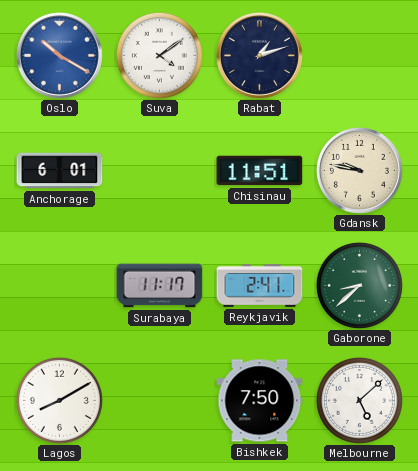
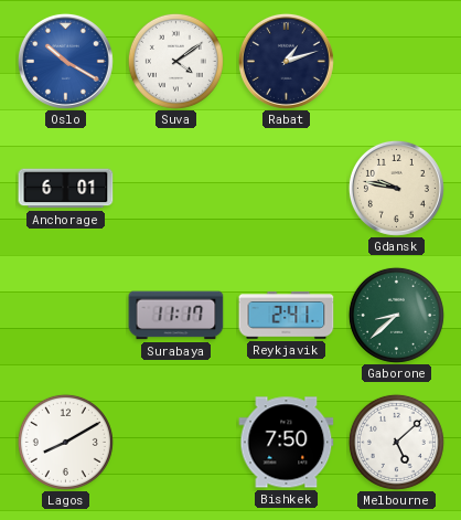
Chisinau: 11:51 -> none
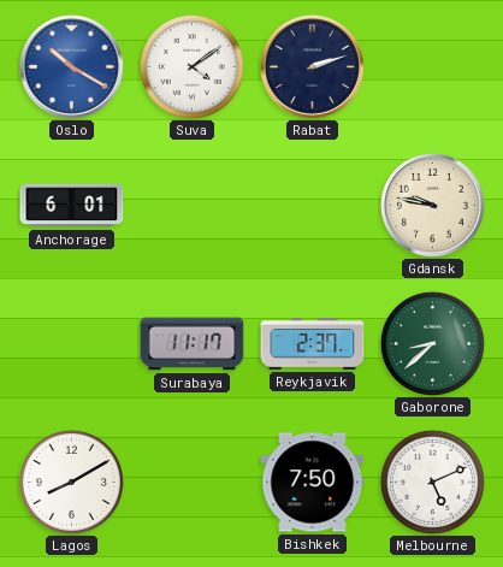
Rabat: 1:12 -> 2:12
Reykjavik: 2:41 -> 2:37
Melbourne: 5:08 -> 5:11
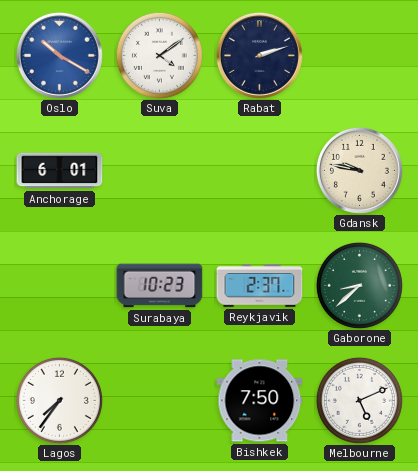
Surabaya: 11:17 -> 10:23
Lagos: 8:10 -> 7:36
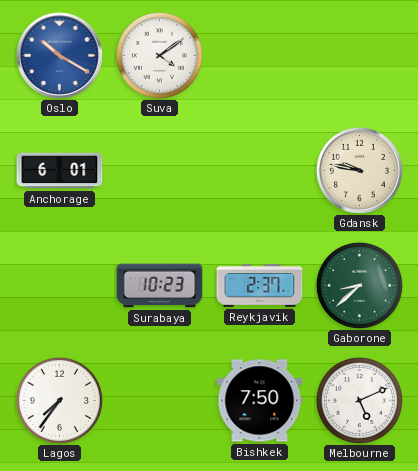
Rabat: 2:12 -> none
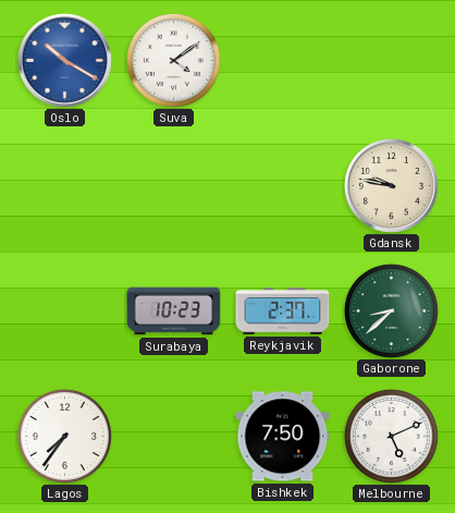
Anchorage: 6:01 -> none
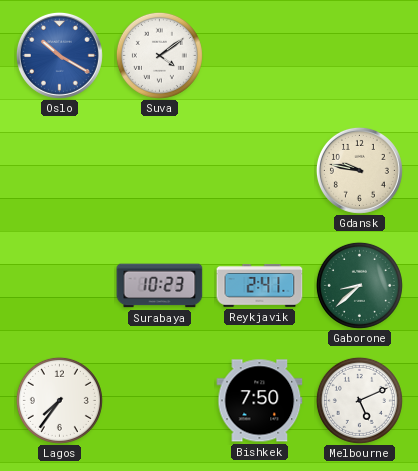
Reykjavik: 2:37 -> 2:41
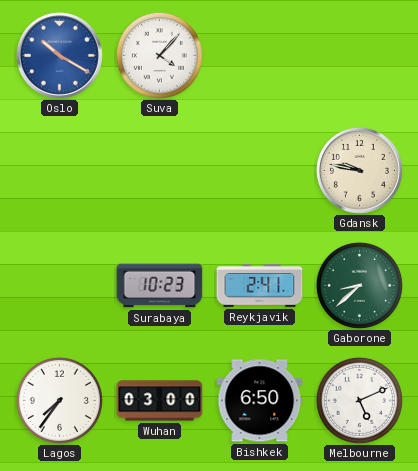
Suva: 4:09 -> 4:07
Wuhan: none -> 03:00
Bishkek: 7:50 -> 6:50
